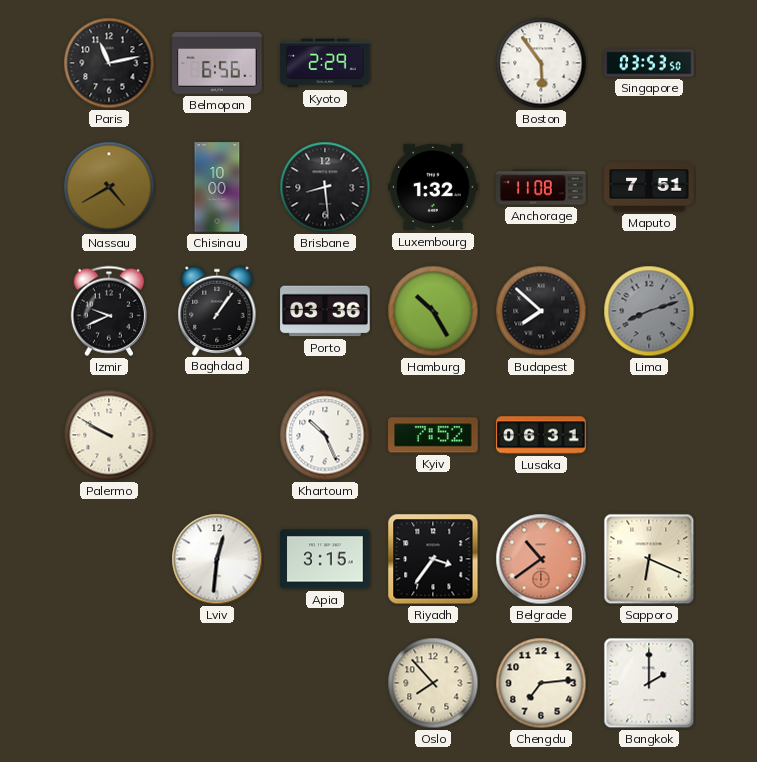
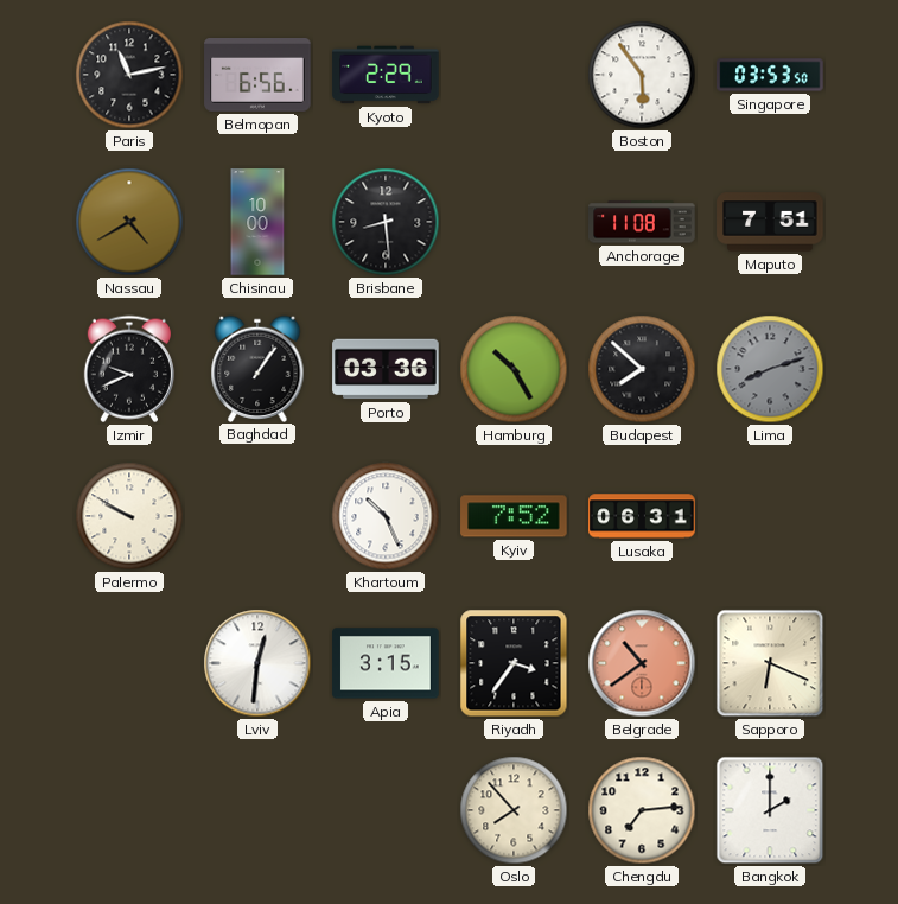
Luxembourg: 1:32 -> none
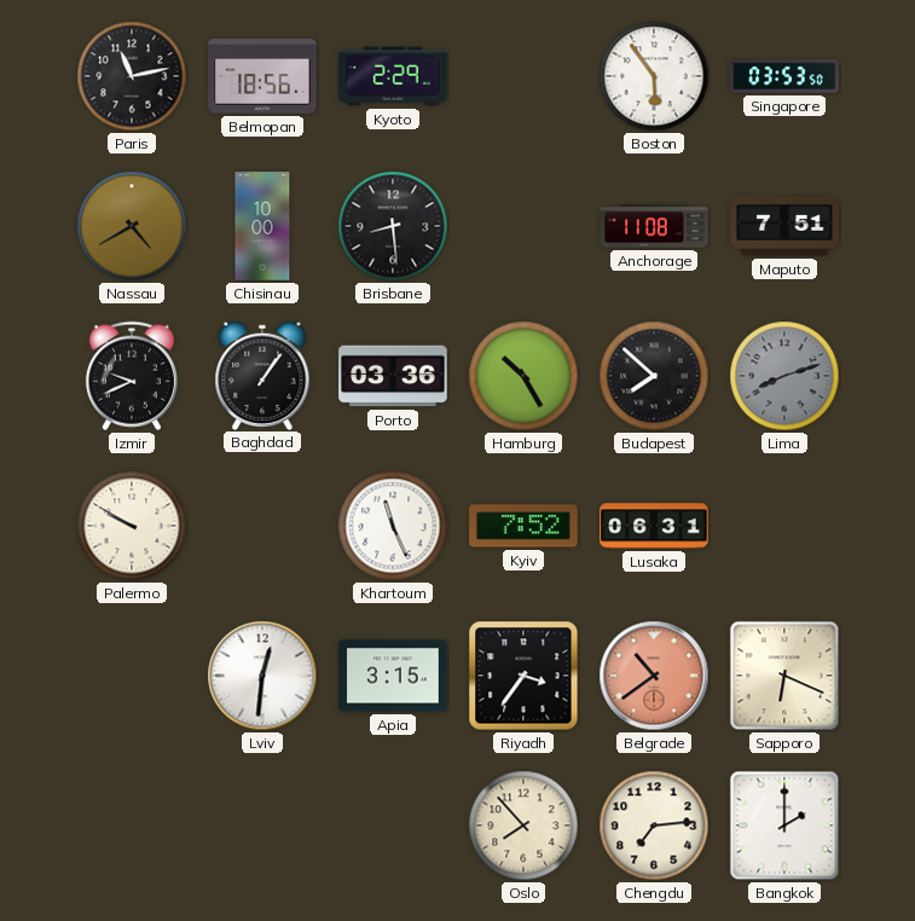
Belmopan: 6:56 -> 18:56
Khartoum: 10:26 -> 11:26
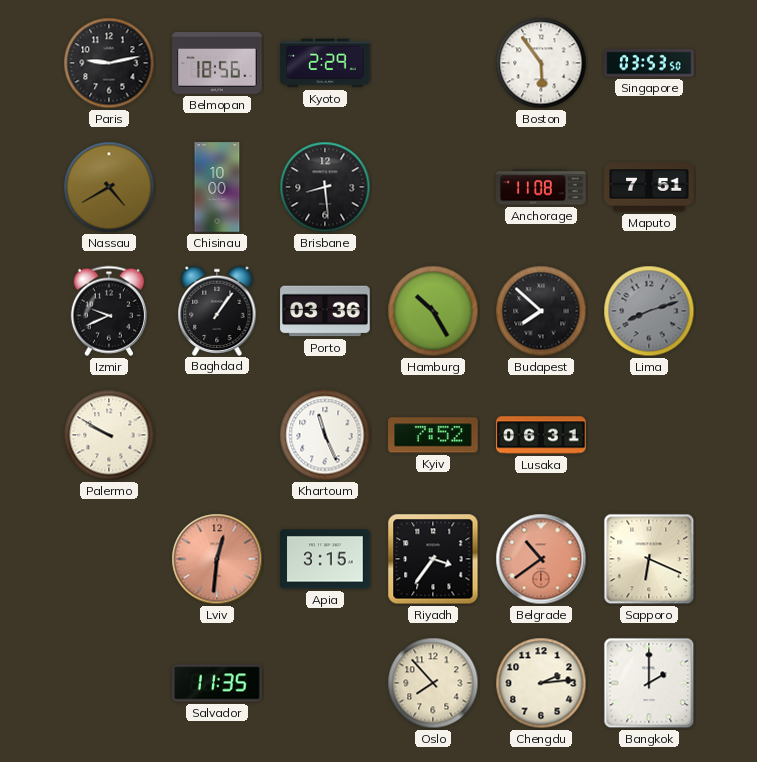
Paris: 11:13 -> 9:13
Lviv dial: white -> salmon
Salvador: none -> 11:35
Chengdu: 7:14 -> 2:14
